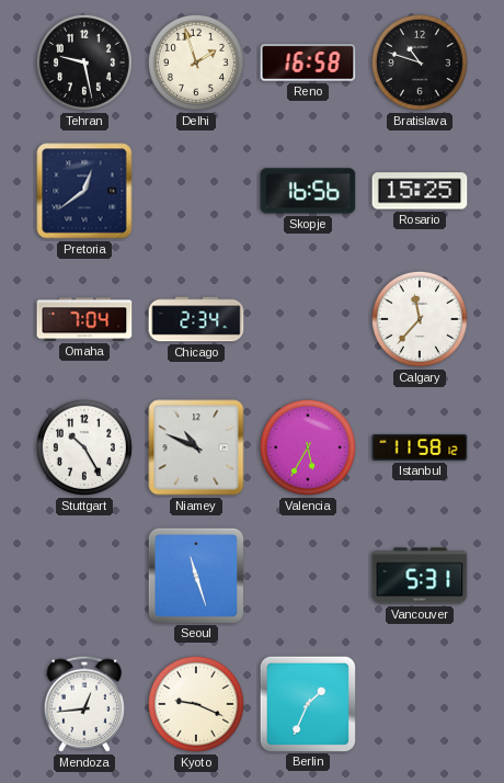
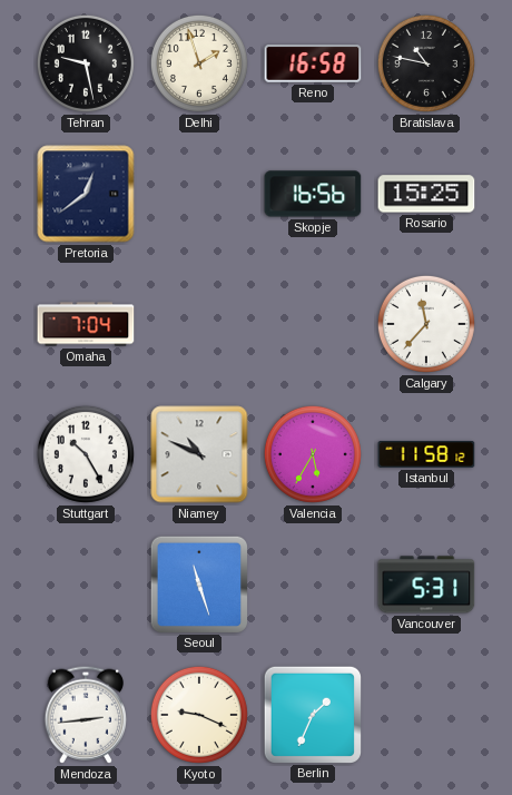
Bratislava: 10:48 -> 10:47
Chicago: 2:34 -> none
Mendoza: 12:44 -> 2:44
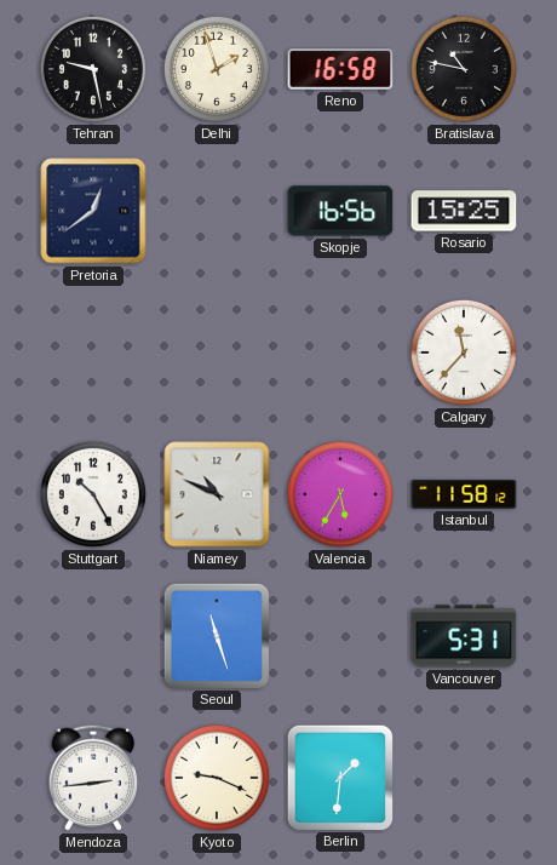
Omaha: 7:04 -> none
Berlin: 1:34 -> 1:31
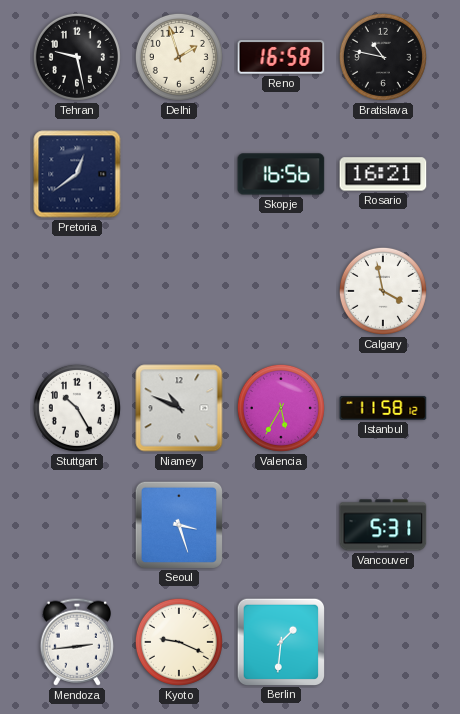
Rosario: 15:25 -> 16:21
Calgary: 11:37 -> 3:58
Seoul: 11:27 -> 3:27
